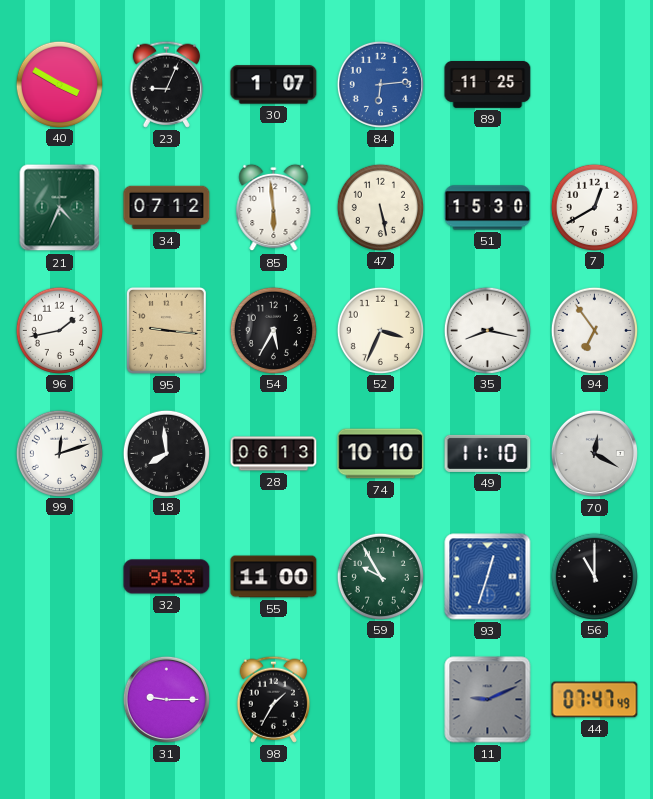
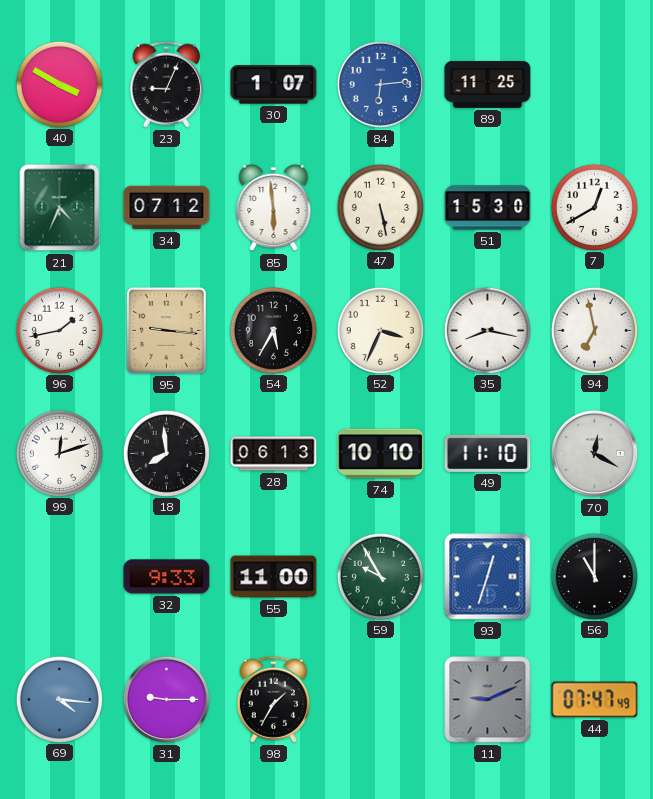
94: 6:54 -> 6:58
69: none -> 4:16
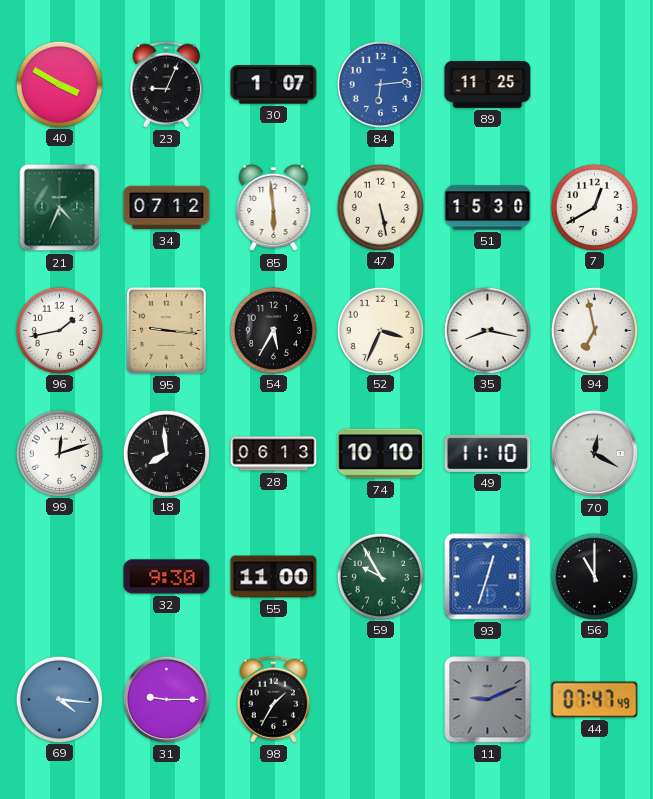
32: 9:33 -> 9:30
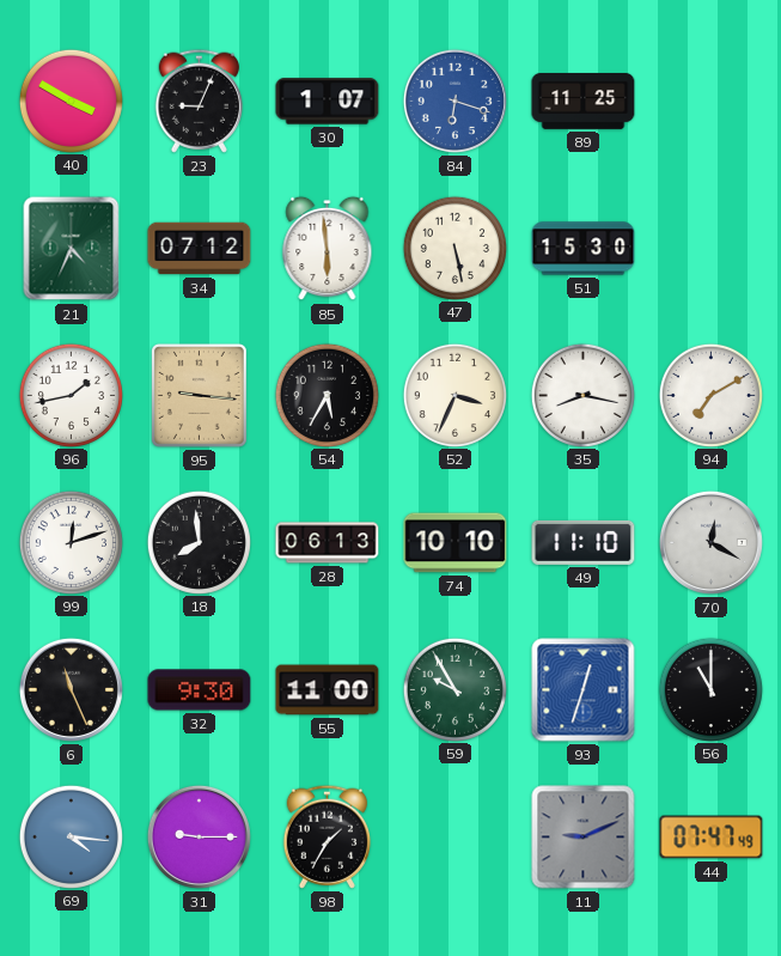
84: 6:14 -> 6:18
7: 12:40 -> none
94: 6:58 -> 7:10
6: none -> 11:26
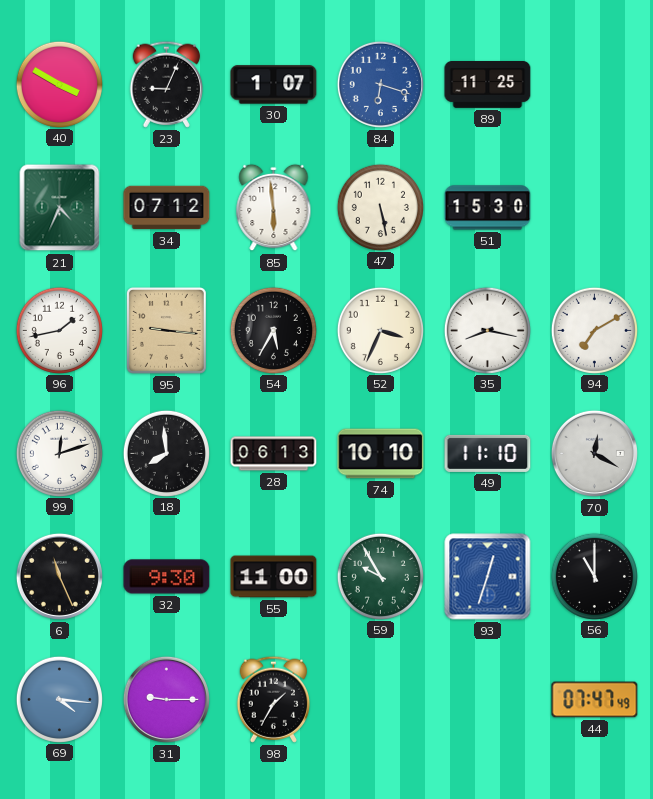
11: 9:11 -> none
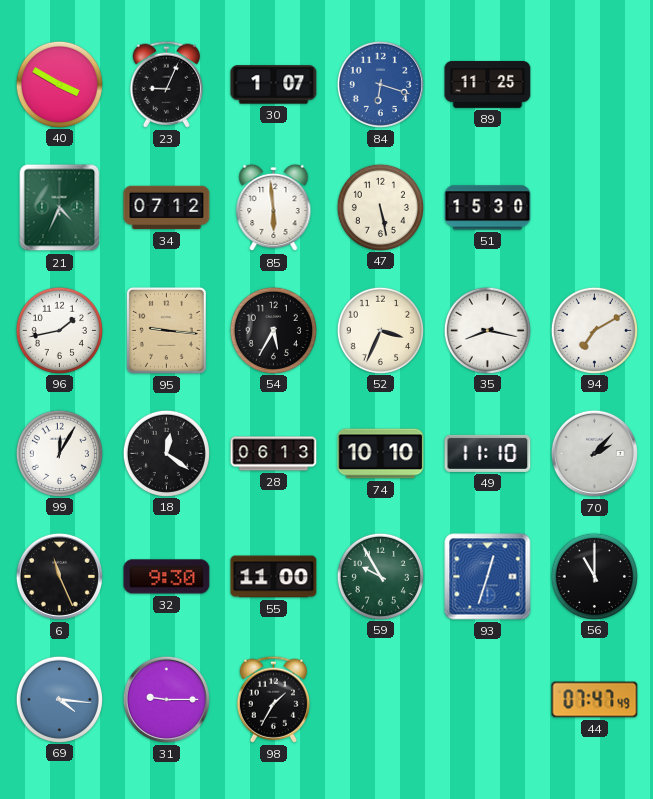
99: 12:12 -> 12:05
18: 7:59 -> 12:21
70: 12:20 -> 2:07
